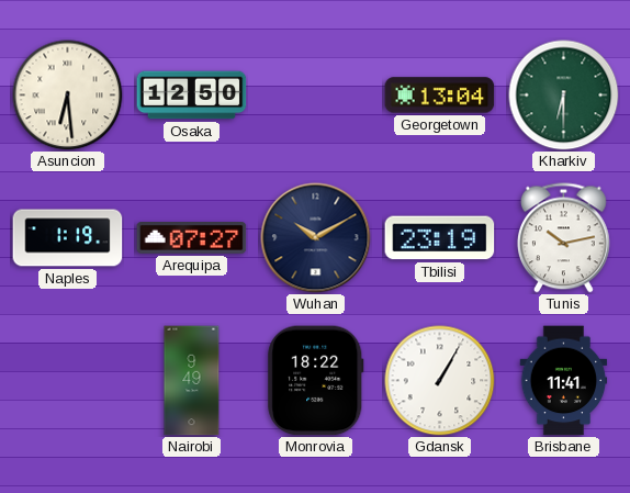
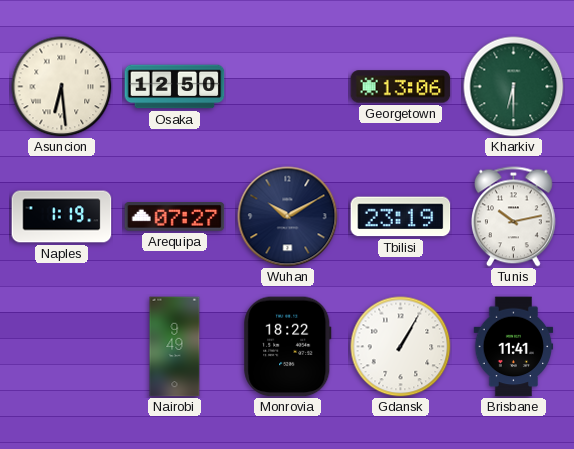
Georgetown: 13:04 -> 13:06
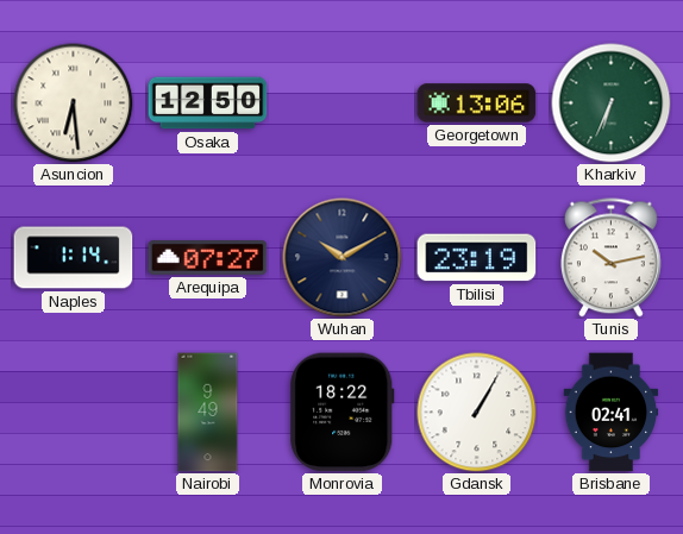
Kharkiv: 6:30 -> 6:34
Naples: 1:19 -> 1:14
Brisbane: 11:41 -> 02:41
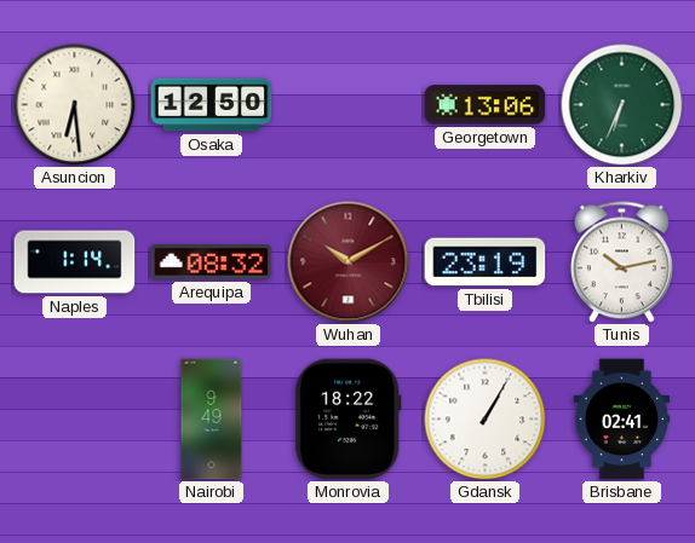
Arequipa: 07:27 -> 08:32
Wuhan dial: navy -> burgundy
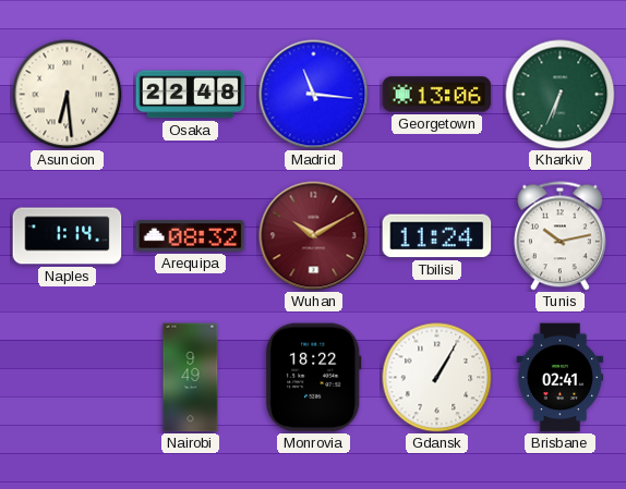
Osaka: 12:50 -> 22:48
Madrid: none -> 11:16
Tbilisi: 23:19 -> 11:24
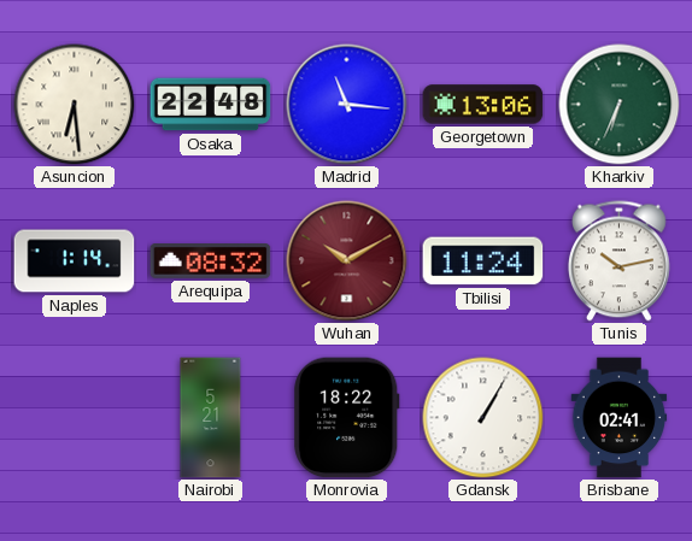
Nairobi: 9:49 -> 5:21
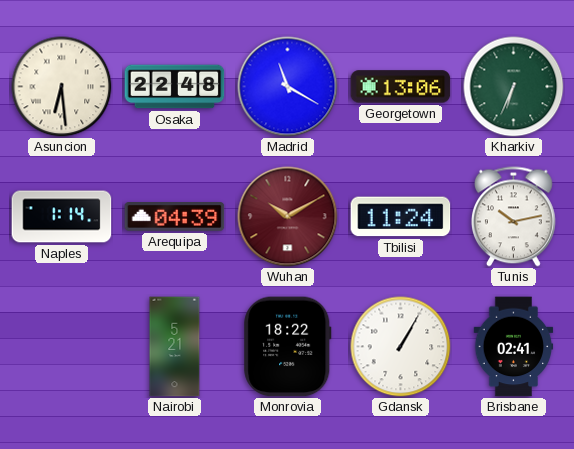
Madrid: 11:16 -> 11:20
Arequipa: 08:32 -> 04:39
